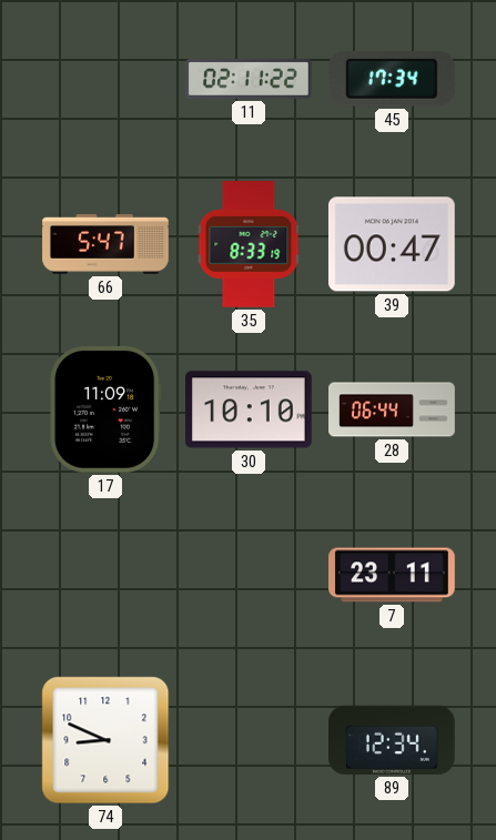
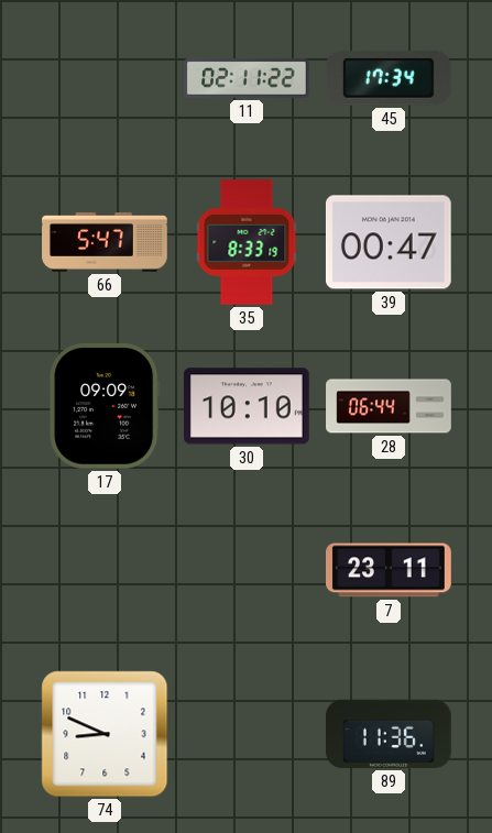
17: 11:09 -> 09:09
89: 12:34 -> 11:36
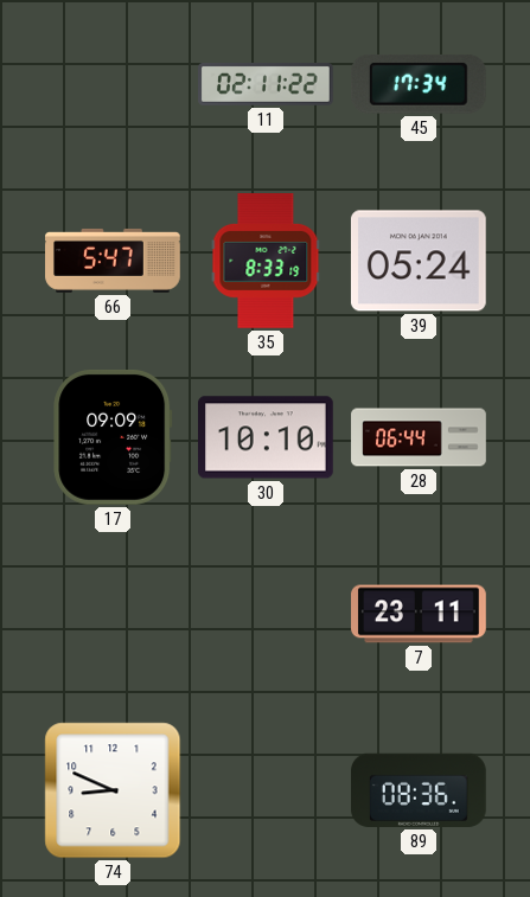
39: 00:47 -> 05:24
89: 11:36 -> 08:36
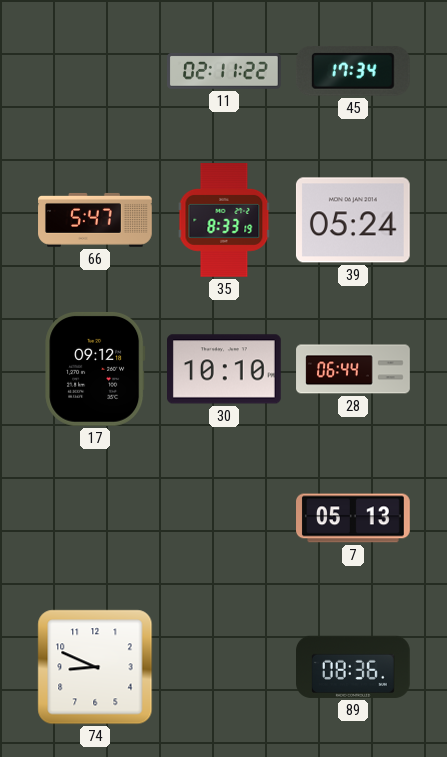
17: 09:09 -> 09:12
7: 23:11 -> 05:13
